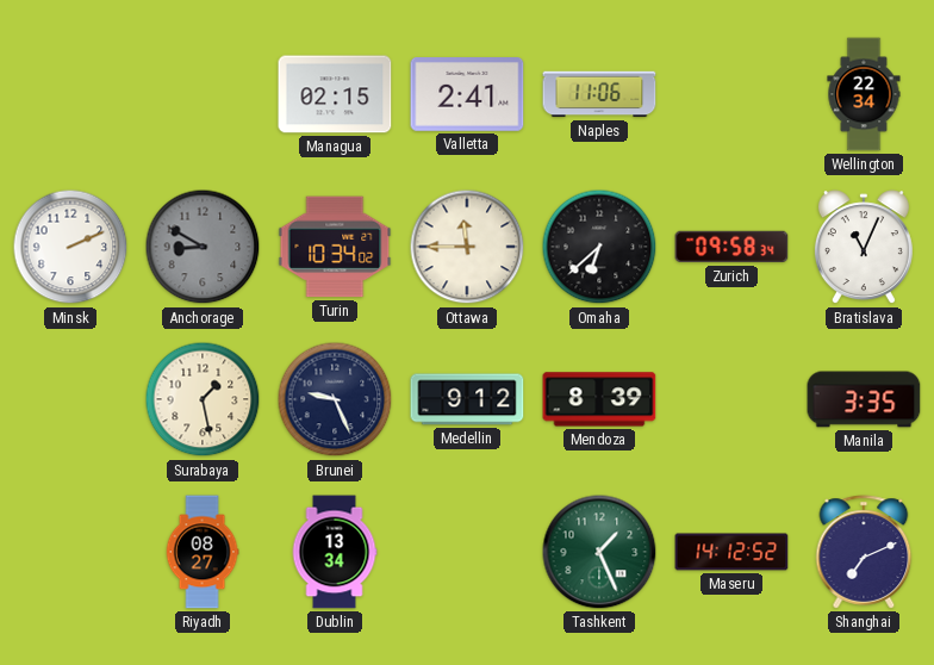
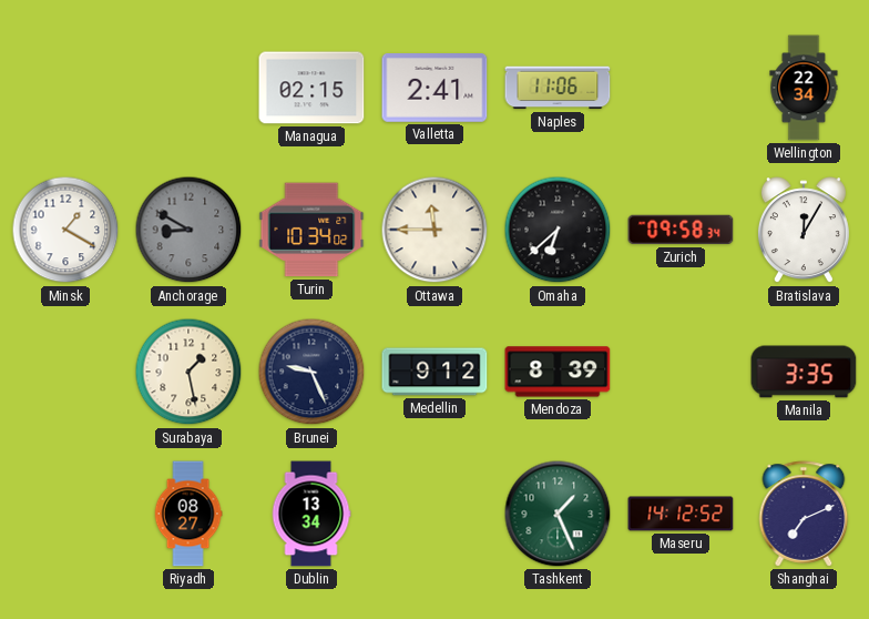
Minsk: 2:11 -> 1:20
Bratislava: 11:04 -> 12:05
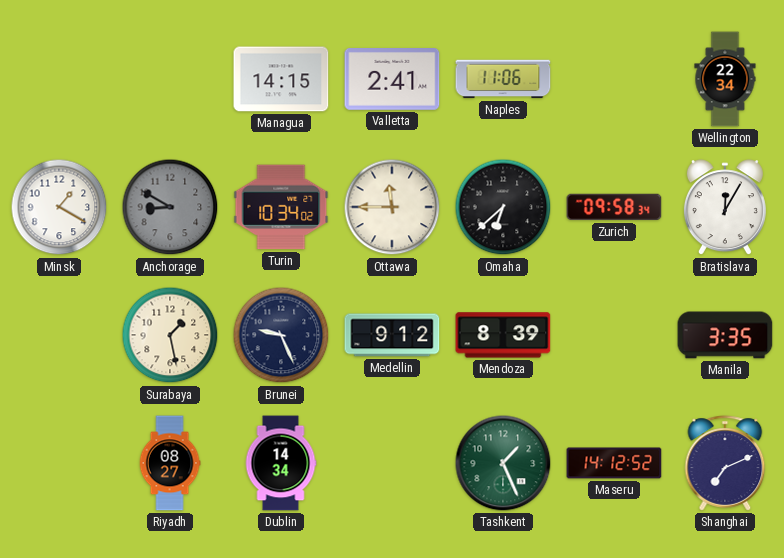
Managua: 02:15 -> 14:15
Dublin: 13:34 -> 14:34
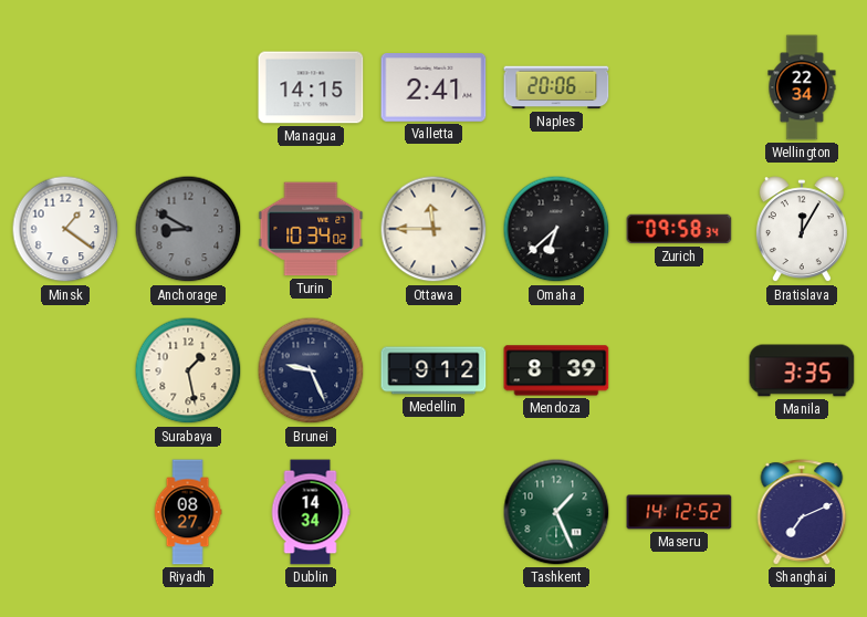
Naples: 11:06 -> 20:06
Minsk: 1:20 -> 1:21
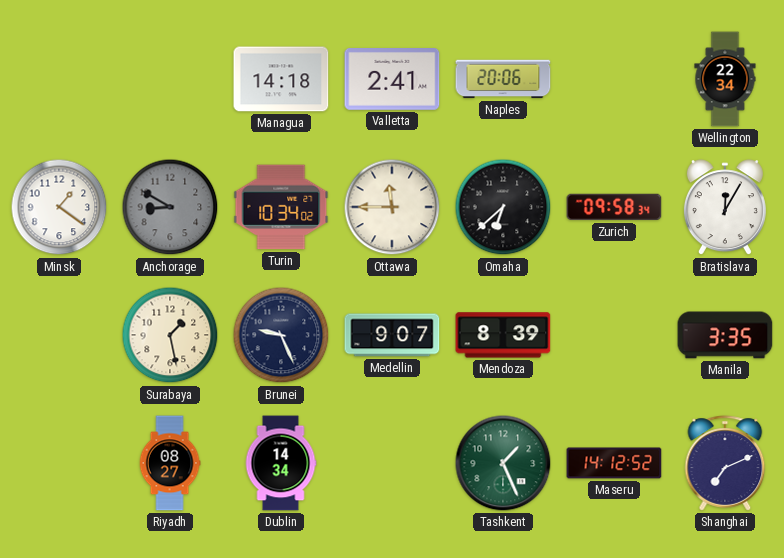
Managua: 14:15 -> 14:18
Medellin: 9:12 -> 9:07
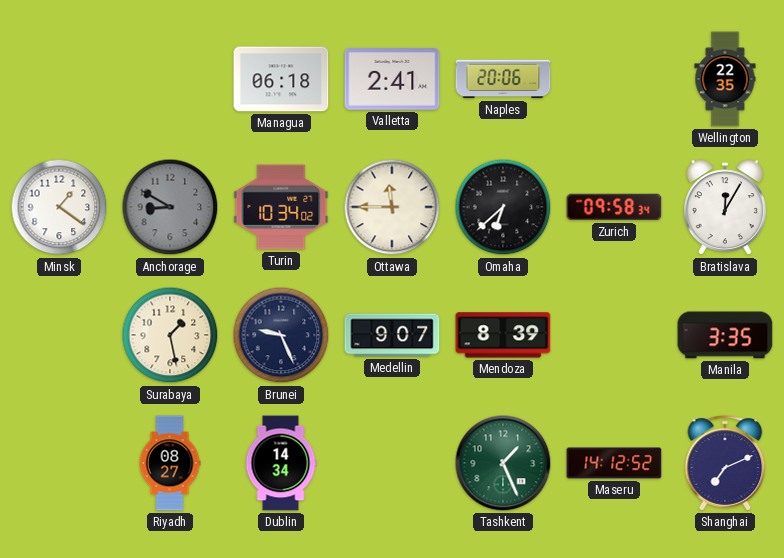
Managua: 14:18 -> 06:18
Wellington: 22:34 -> 22:35
